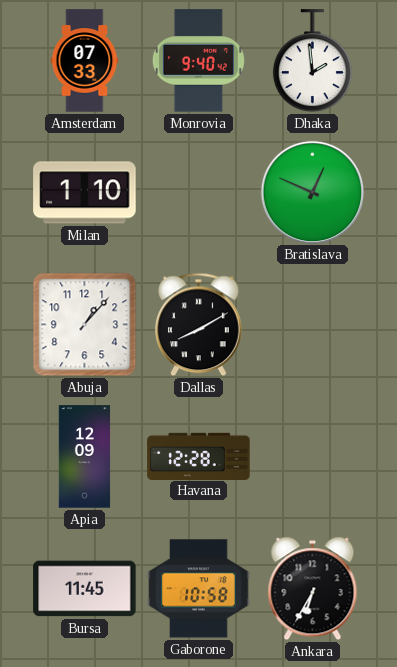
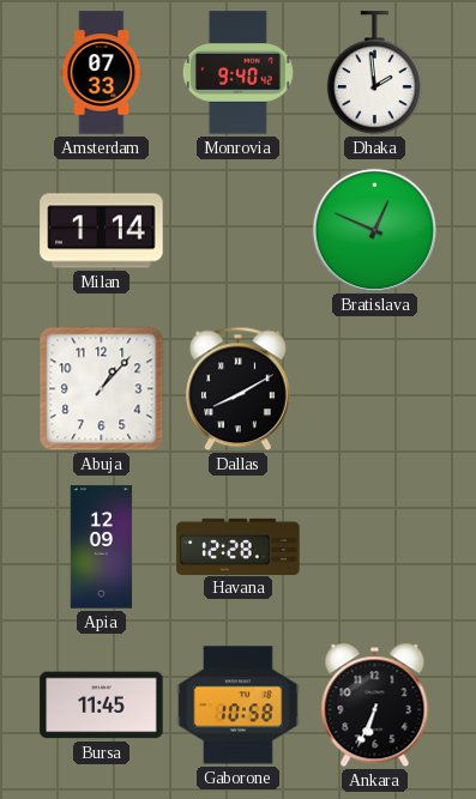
Milan: 1:10 -> 1:14
Ankara: 6:35 -> 6:34
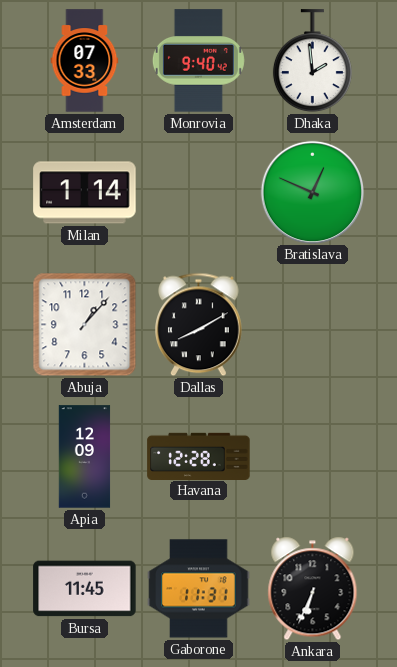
Gaborone: 10:58 -> 11:31
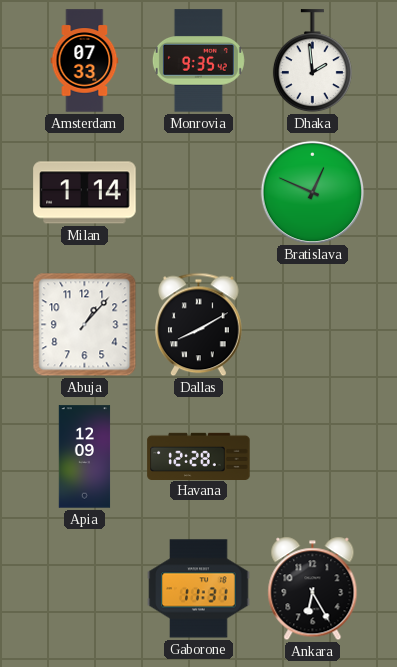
Monrovia: 9:40 -> 9:35
Bursa: 11:45 -> none
Ankara: 6:34 -> 6:25
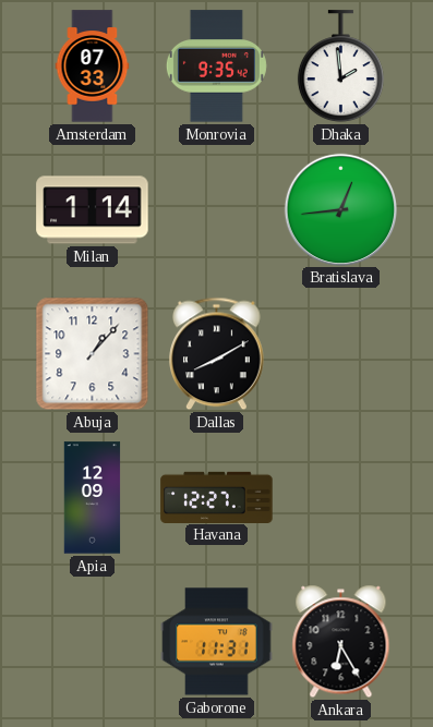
Bratislava: 12:49 -> 12:44
Havana: 12:28 -> 12:27
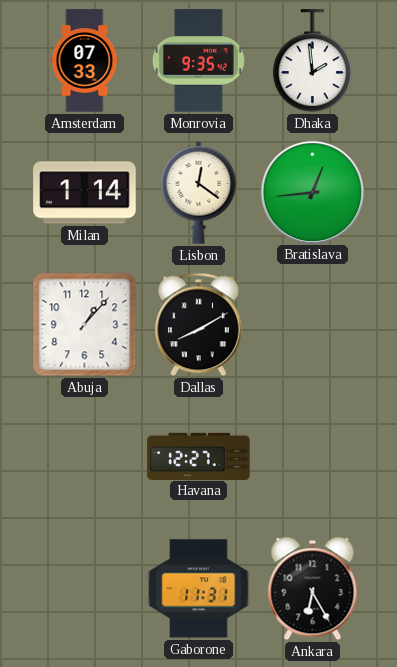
Lisbon: none -> 12:21
Apia: 12:09 -> none
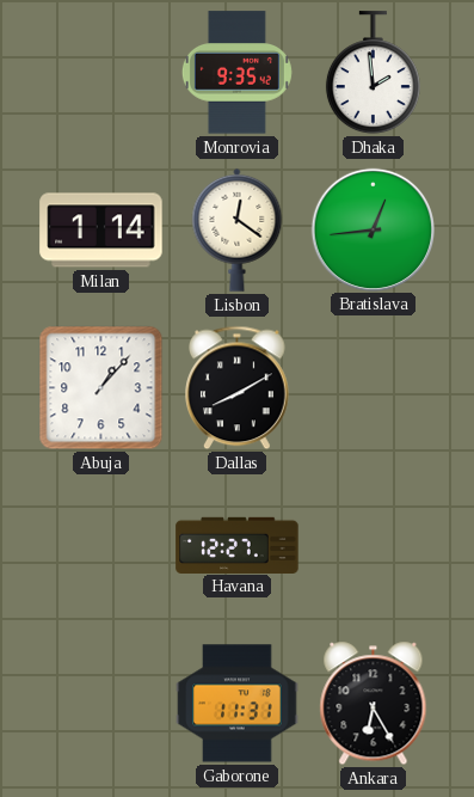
Amsterdam: 07:33 -> none
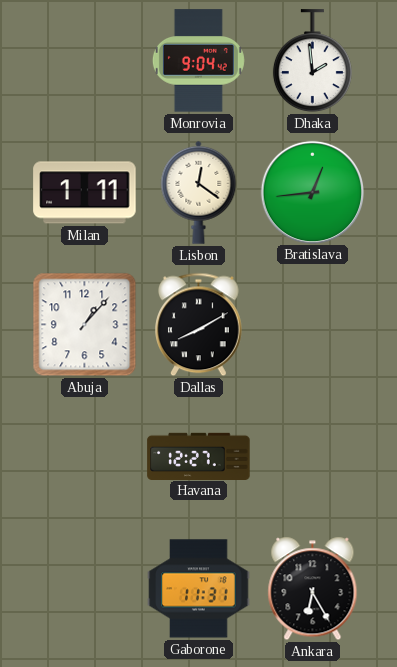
Monrovia: 9:35 -> 9:04
Milan: 1:14 -> 1:11
